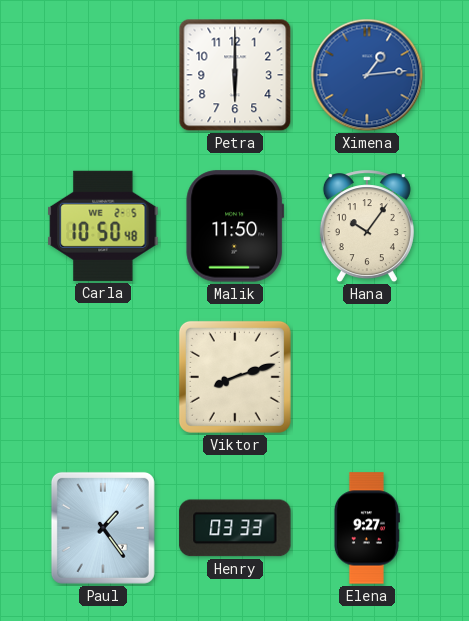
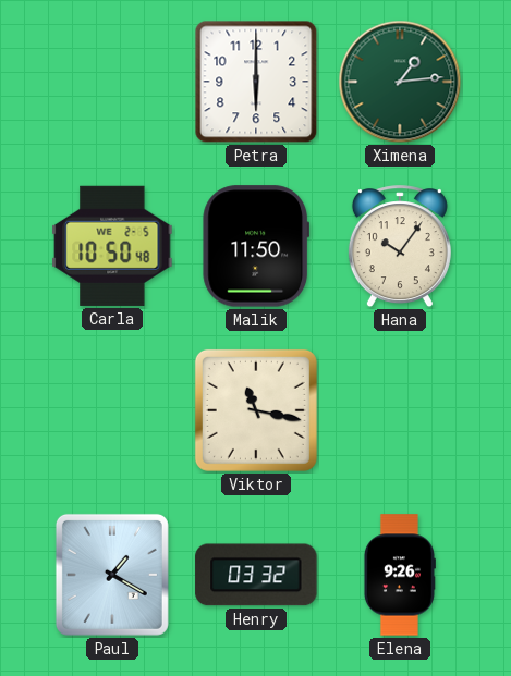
Ximena dial: blue -> green
Viktor: 8:12 -> 11:17
Paul: 1:24 -> 1:20
Henry: 03:33 -> 03:32
Elena: 9:27 -> 9:26
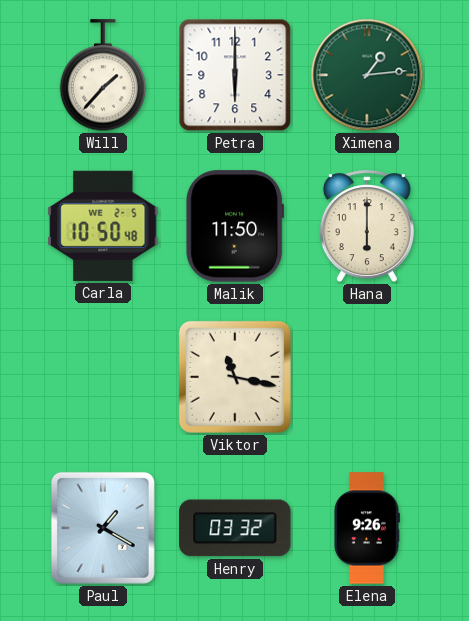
Will: none -> 1:37
Hana: 10:06 -> 6:00
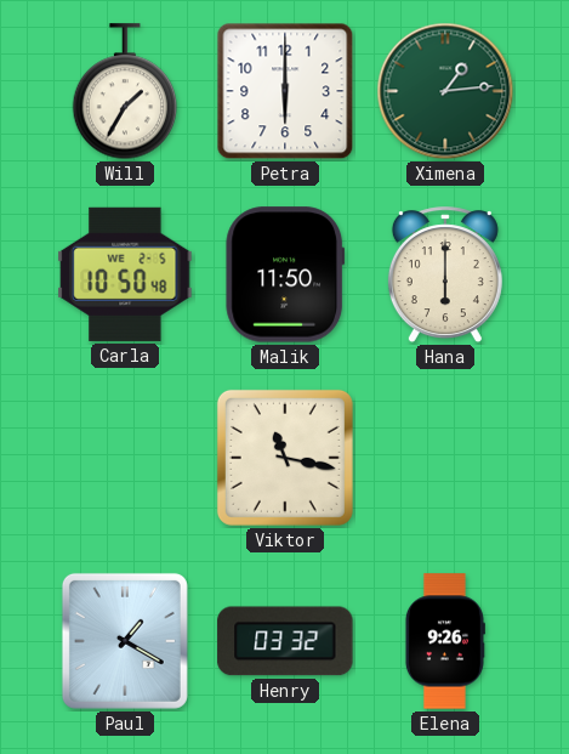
Will: 1:37 -> 1:35
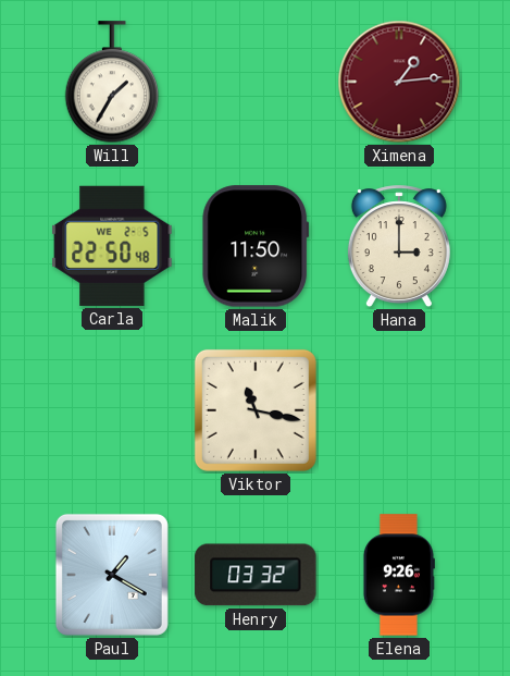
Petra: 6:00 -> none
Ximena dial: green -> burgundy
Carla: 10:50 -> 22:50
Hana: 6:00 -> 3:00
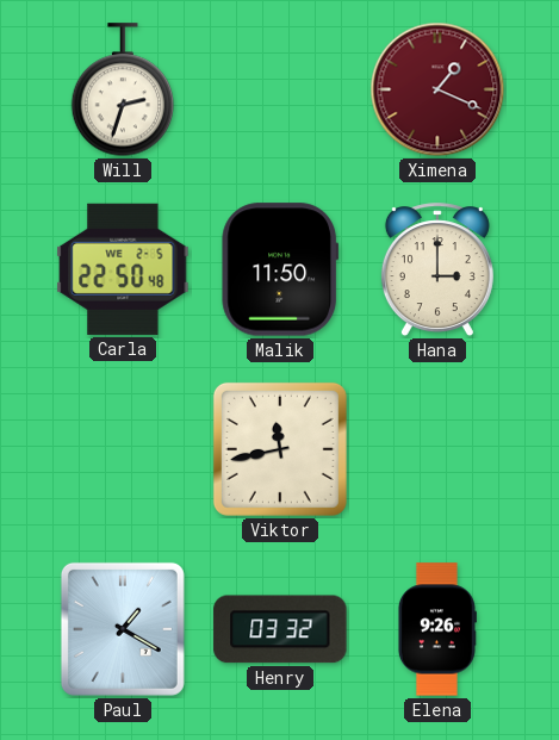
Will: 1:35 -> 2:33
Ximena: 1:14 -> 1:19
Viktor: 11:17 -> 11:43
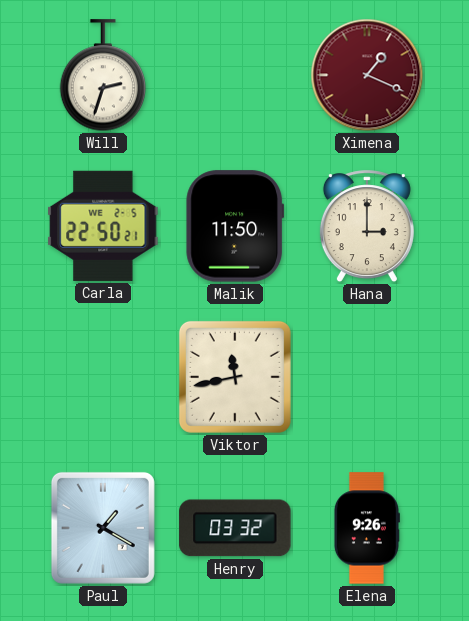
Carla: 22:50:48 -> 22:50:21
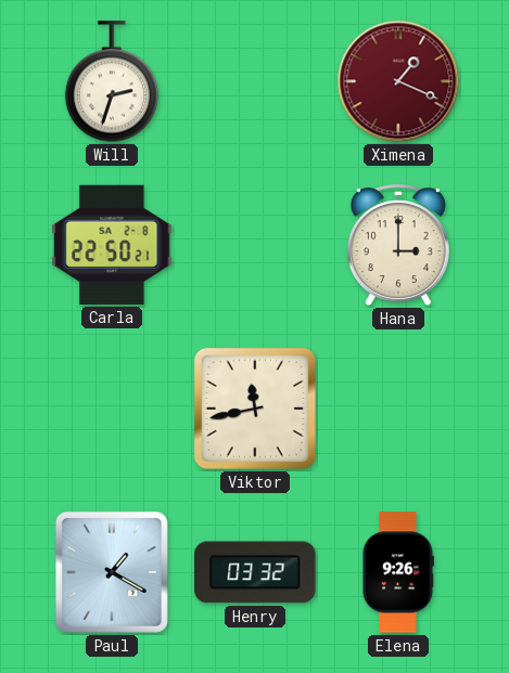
Carla date: WE 2-5 -> SA 2-8
Malik: 11:50 -> none
